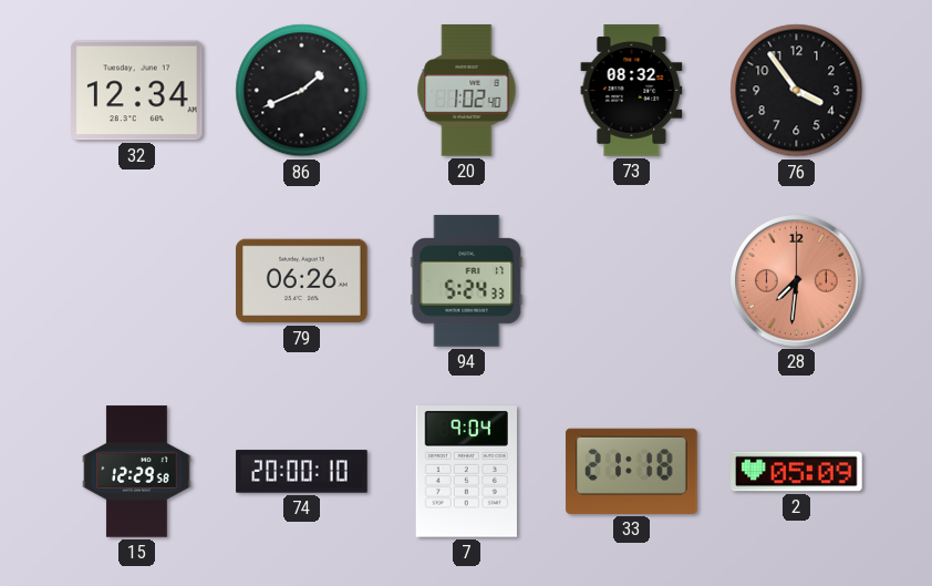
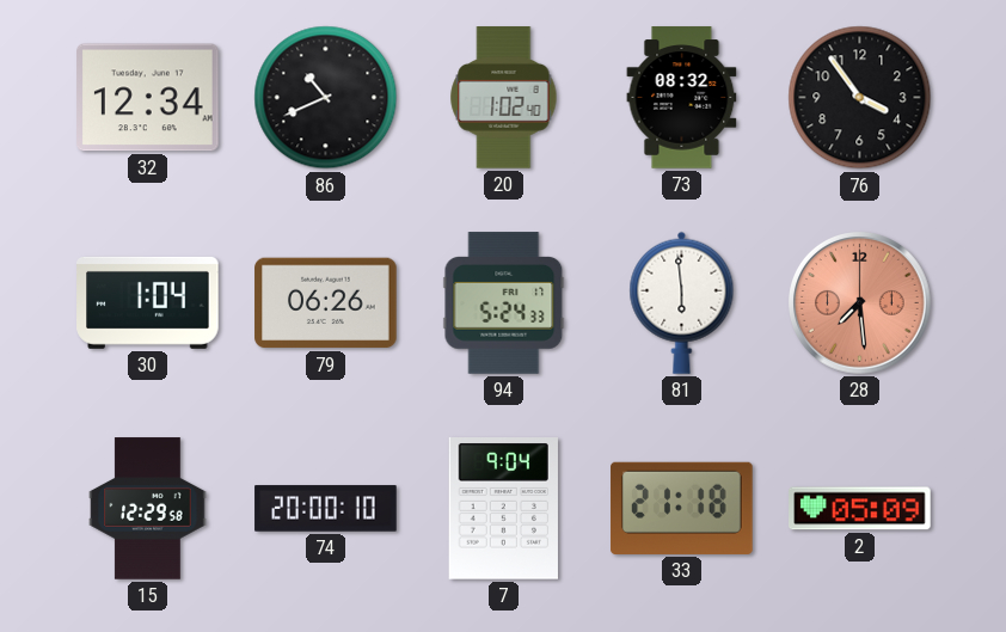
86: 1:41 -> 10:41
30: none -> 1:04
81: none -> 5:59
28: 7:31 -> 7:29
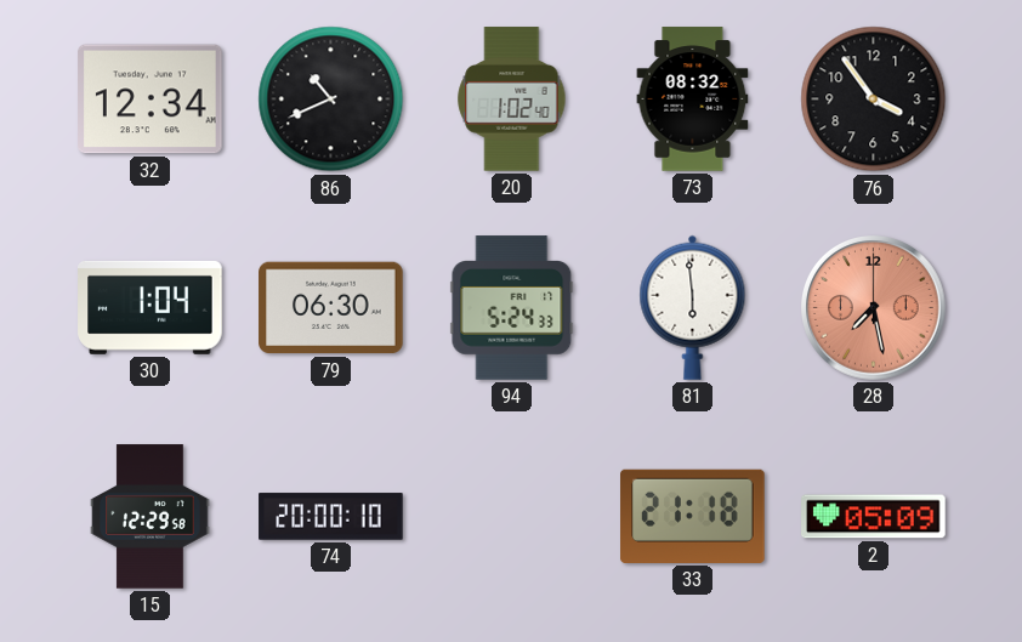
79: 06:26 -> 06:30
28: 7:29 -> 7:28
7: 9:04 -> none
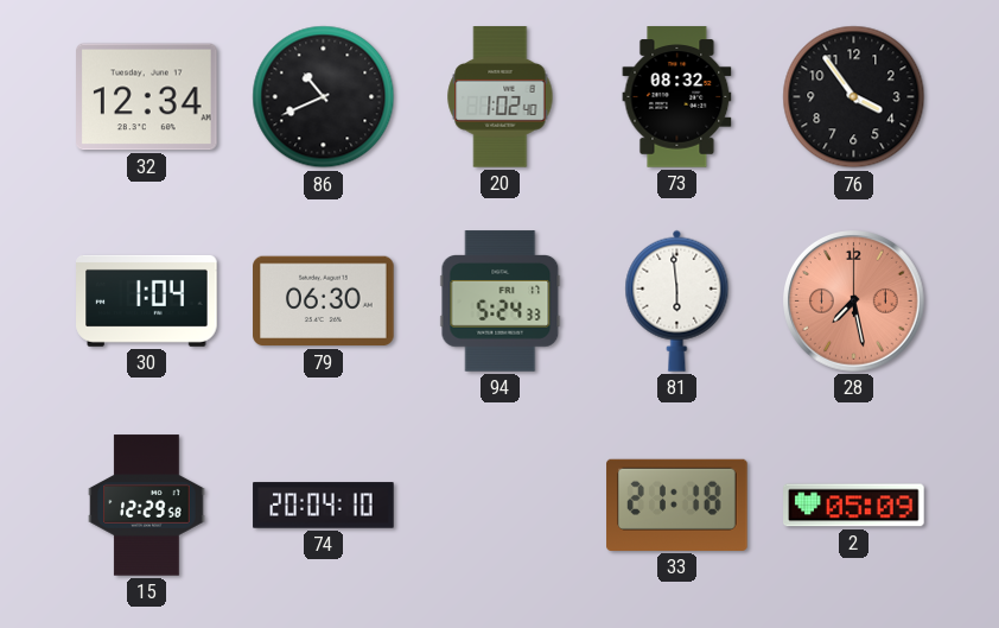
74: 20:00 -> 20:04
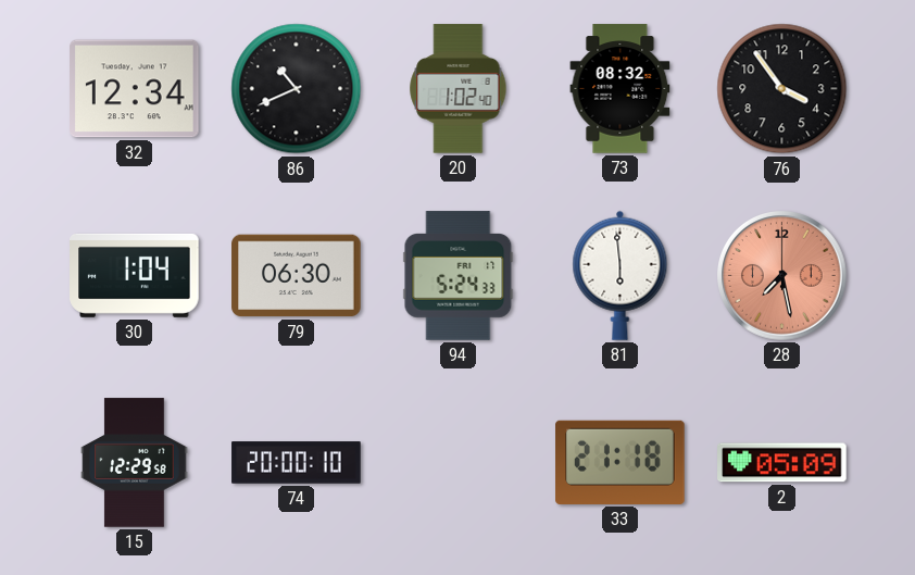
74: 20:04 -> 20:00
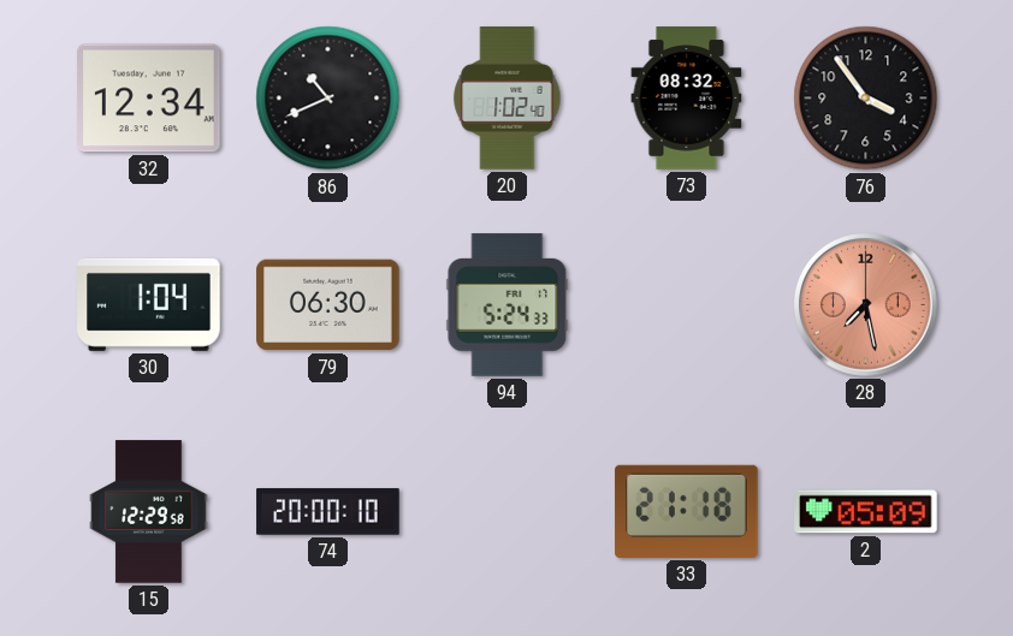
81: 5:59 -> none
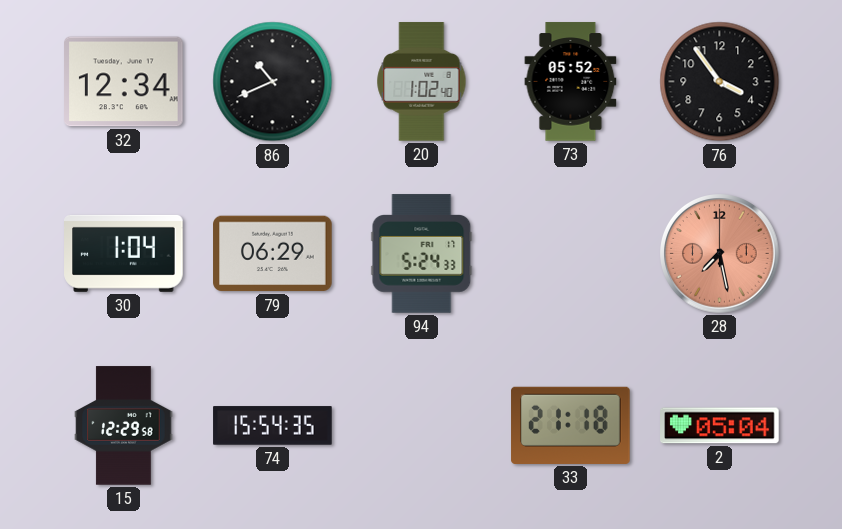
73: 08:32 -> 05:52
79: 06:30 -> 06:29
74: 20:00 -> 15:54
2: 05:09 -> 05:04
